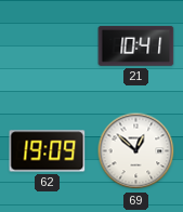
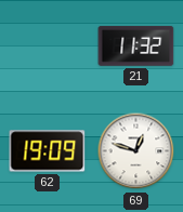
21: 10:41 -> 11:32
69: 12:52 -> 12:48
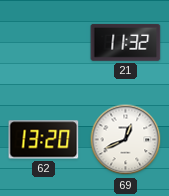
62: 19:09 -> 13:20
69: 12:48 -> 12:41
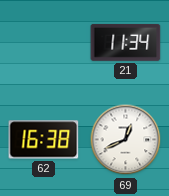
21: 11:32 -> 11:34
62: 13:20 -> 16:38
